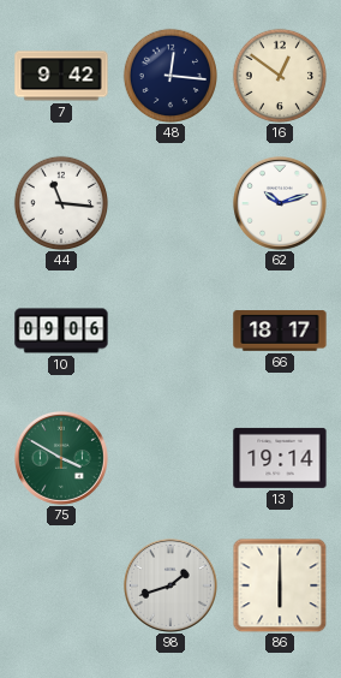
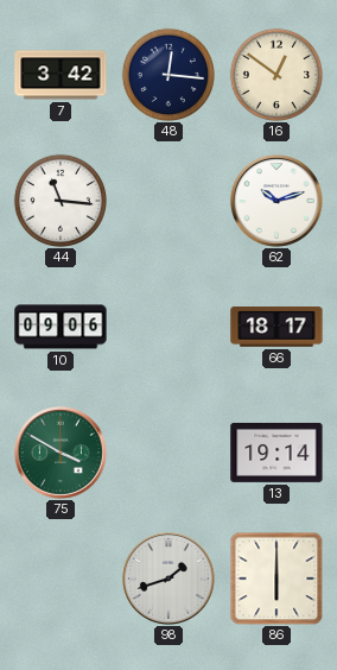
7: 9:42 -> 3:42
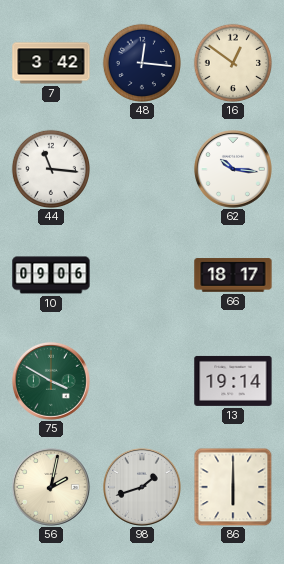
62: 10:12 -> 10:16
56: none -> 2:02
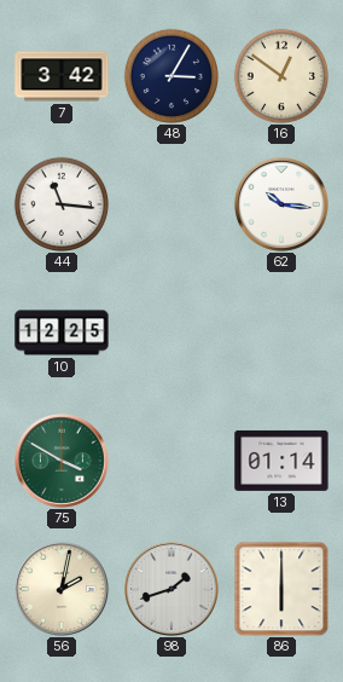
48: 12:16 -> 3:05
10: 09:06 -> 12:25
66: 18:17 -> none
13: 19:14 -> 01:14
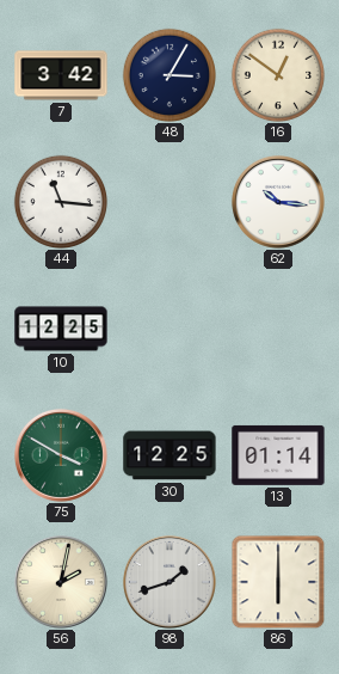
30: none -> 12:25
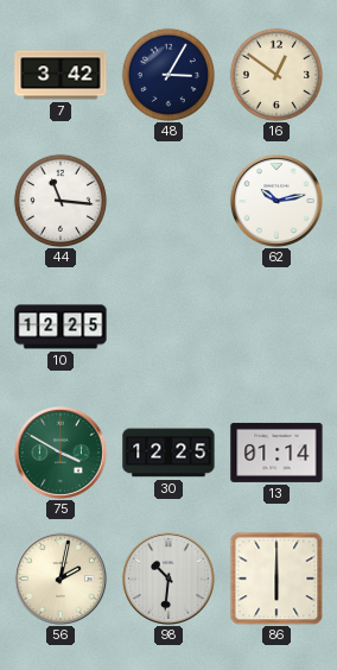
62: 10:16 -> 10:13
98: 1:42 -> 10:31
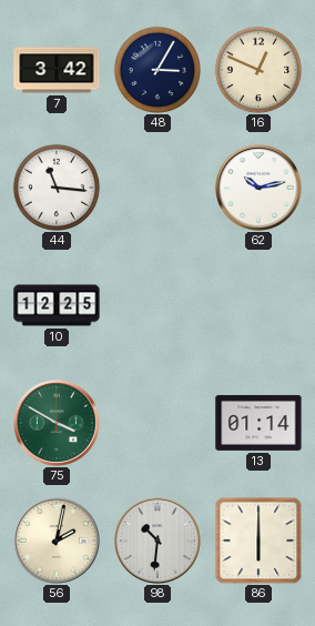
16: 12:51 -> 12:49
30: 12:25 -> none
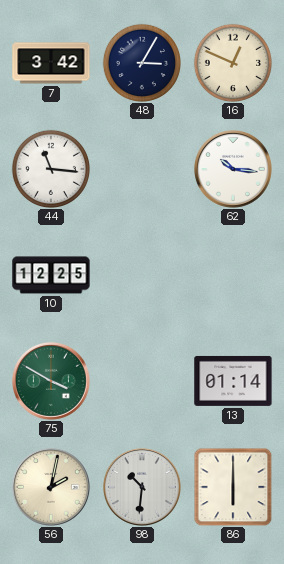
62: 10:13 -> 10:16
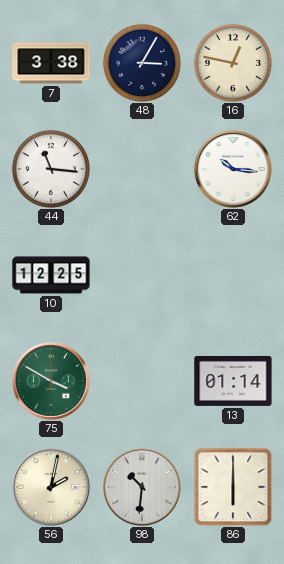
7: 3:42 -> 3:38
16: 12:49 -> 12:47
